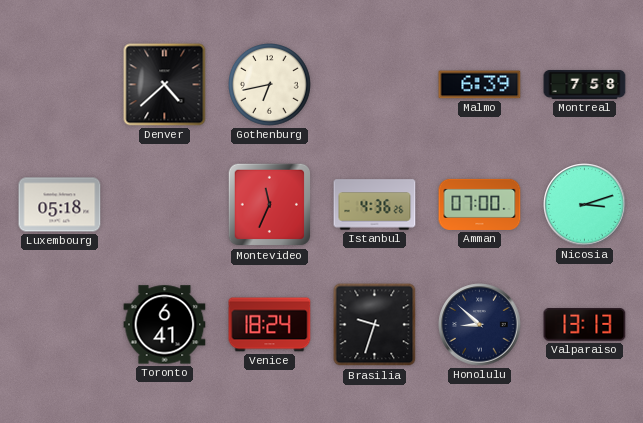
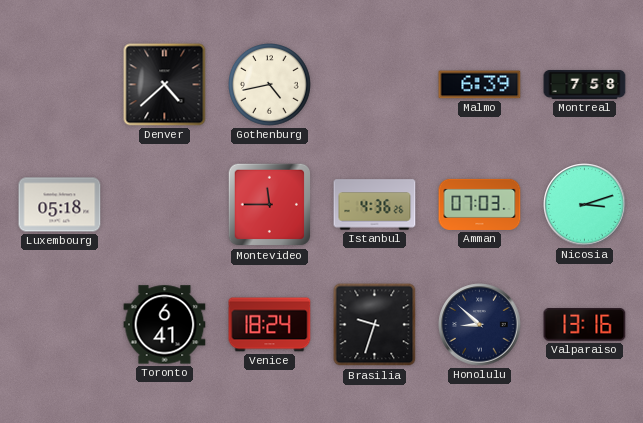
Gothenburg: 6:43 -> 4:43
Montevideo: 11:34 -> 11:45
Amman: 07:00 -> 07:03
Valparaiso: 13:13 -> 13:16
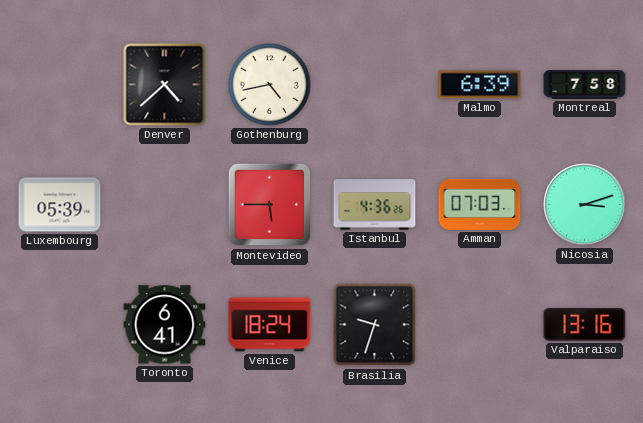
Luxembourg: 05:18 -> 05:39
Montevideo: 11:45 -> 5:45
Honolulu: 8:52 -> none
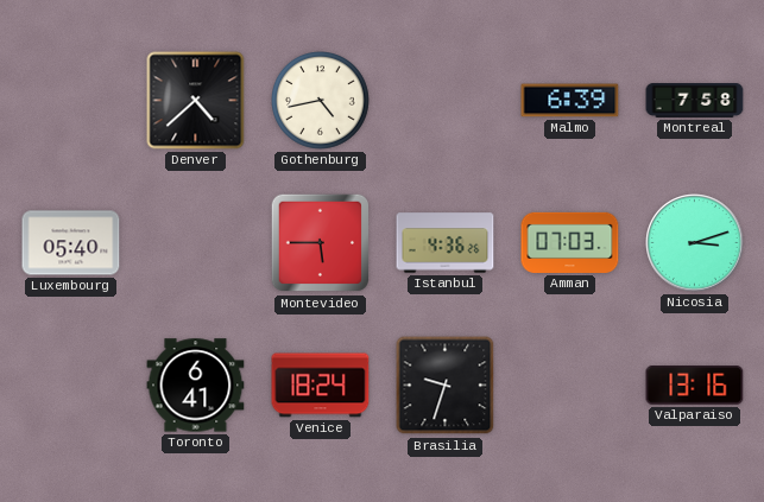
Luxembourg: 05:39 -> 05:40
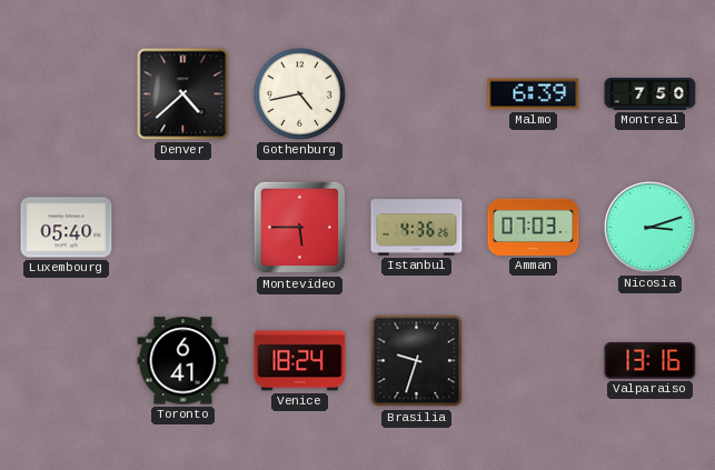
Montreal: 7:58 -> 7:50
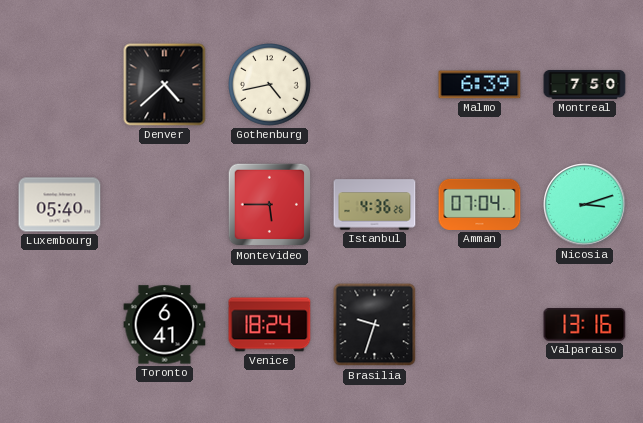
Amman: 07:03 -> 07:04
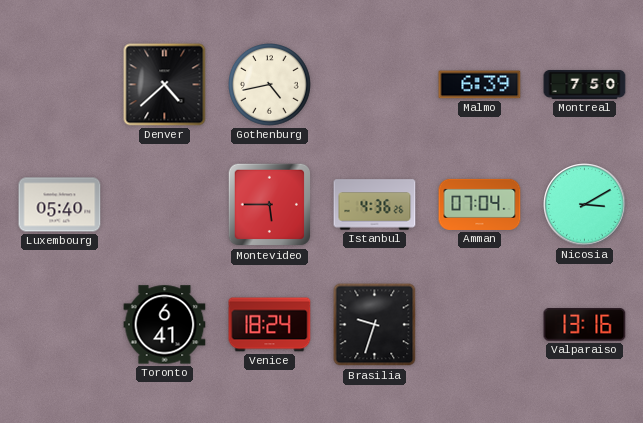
Nicosia: 3:12 -> 3:10
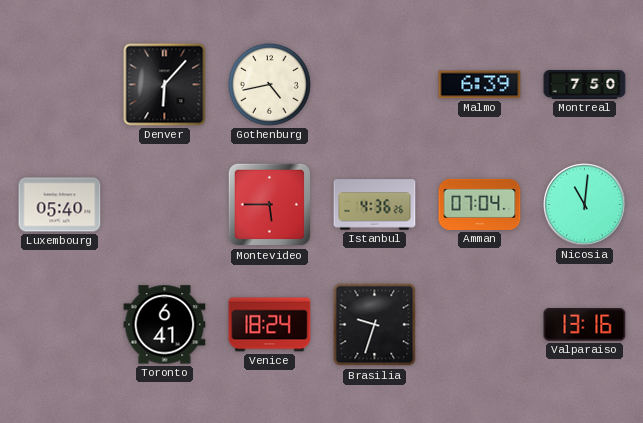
Denver: 4:38 -> 6:07
Nicosia: 3:10 -> 11:01
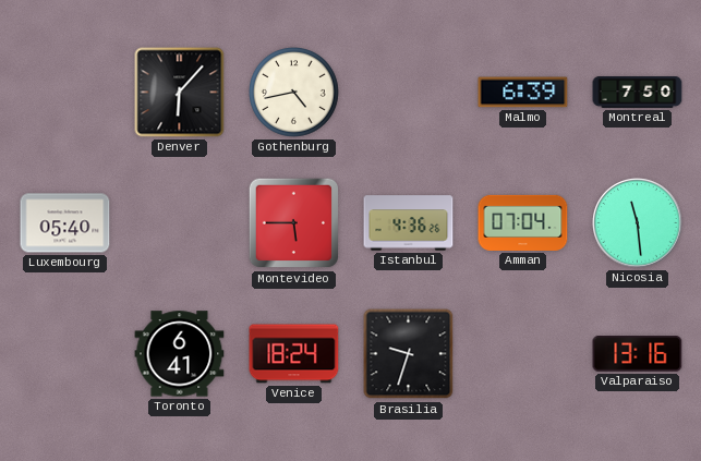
Nicosia: 11:01 -> 11:29
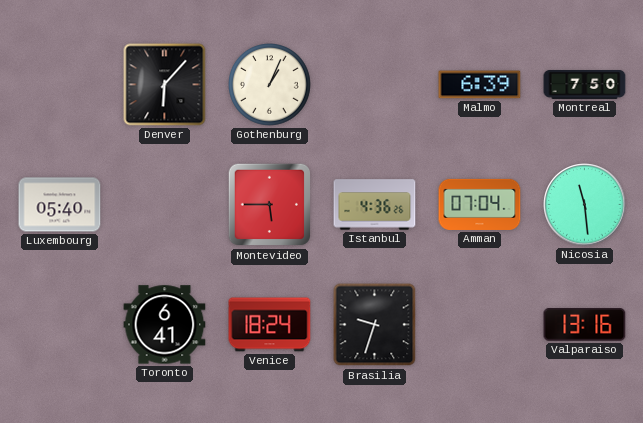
Gothenburg: 4:43 -> 1:04
